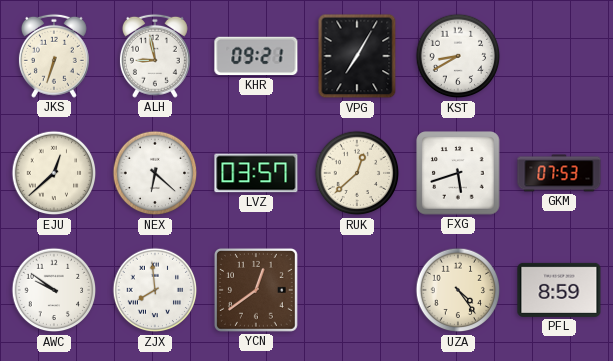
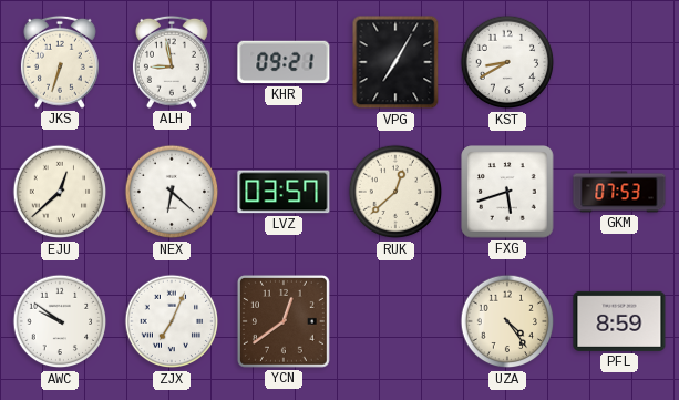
ZJX: 7:59 -> 7:04
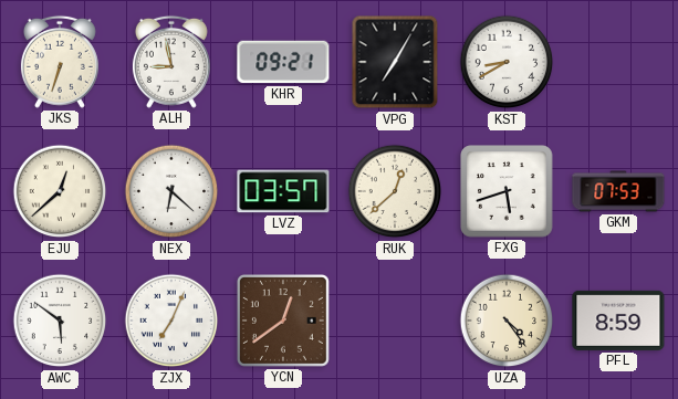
AWC: 9:51 -> 5:51
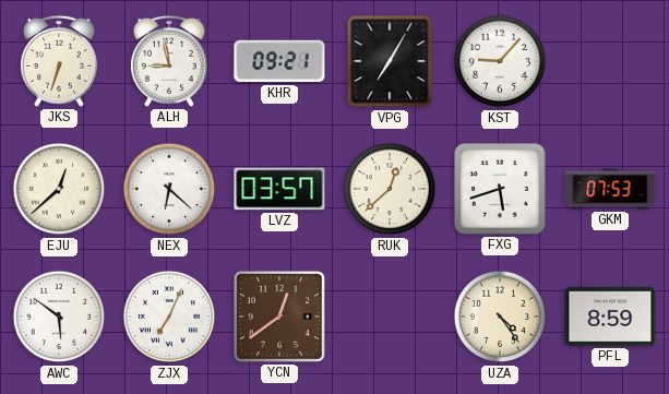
KST: 8:40 -> 9:07
